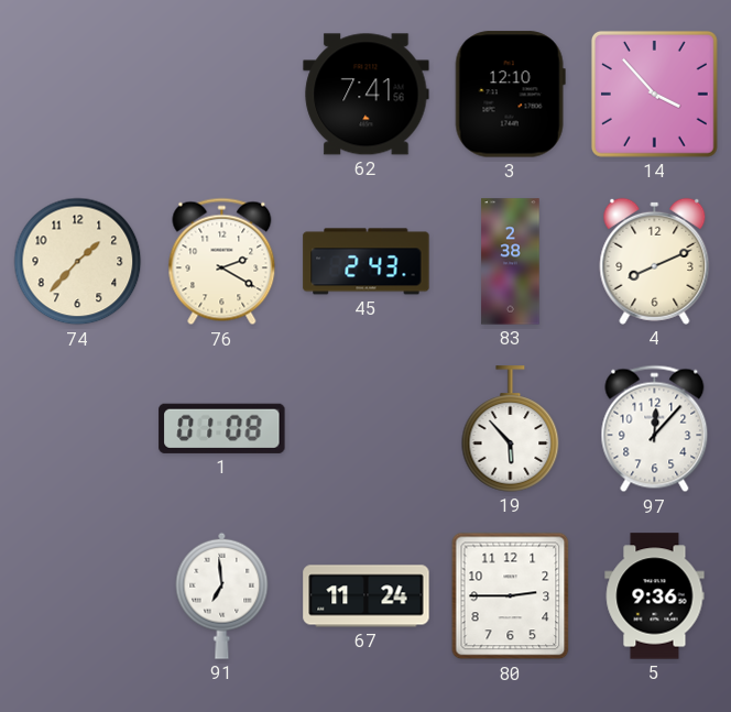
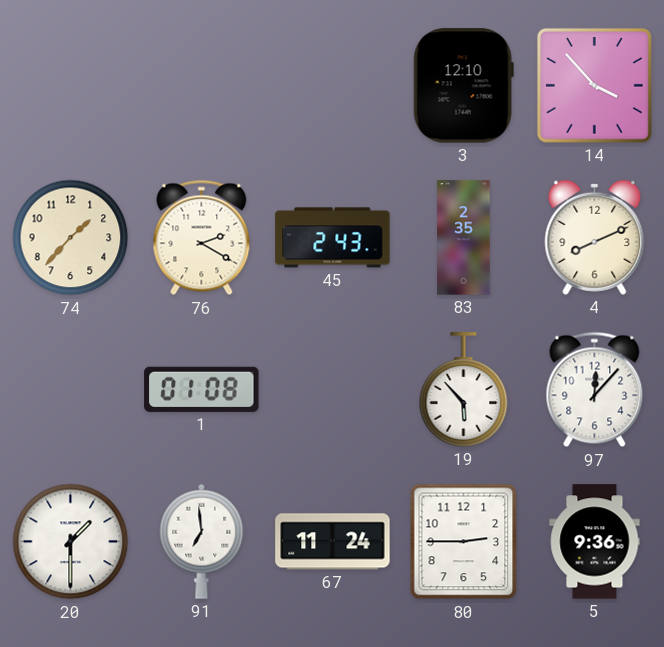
62: 7:41 -> none
83: 2:38 -> 2:35
20: none -> 1:30
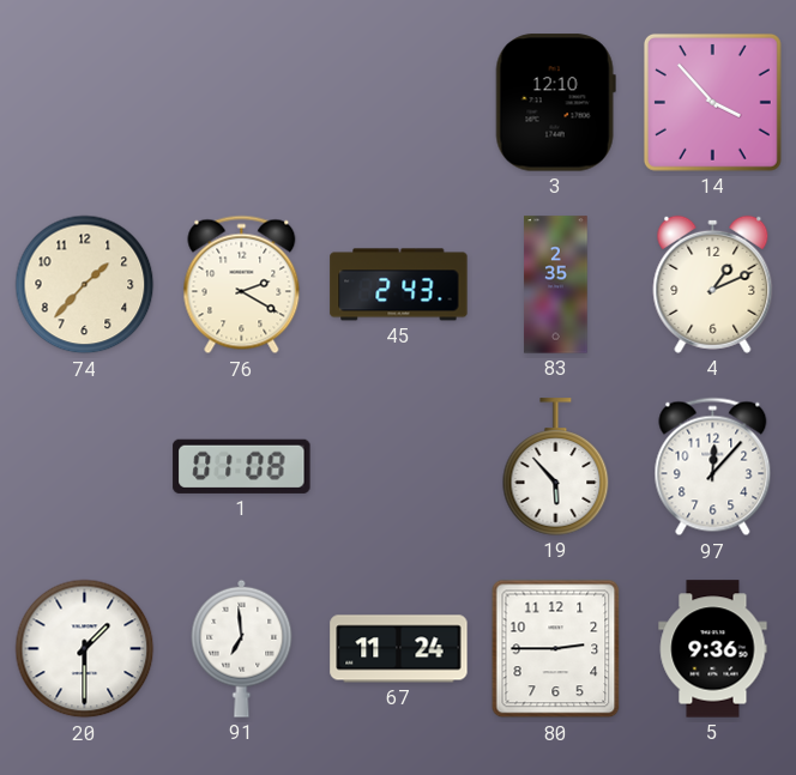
4: 8:11 -> 1:11
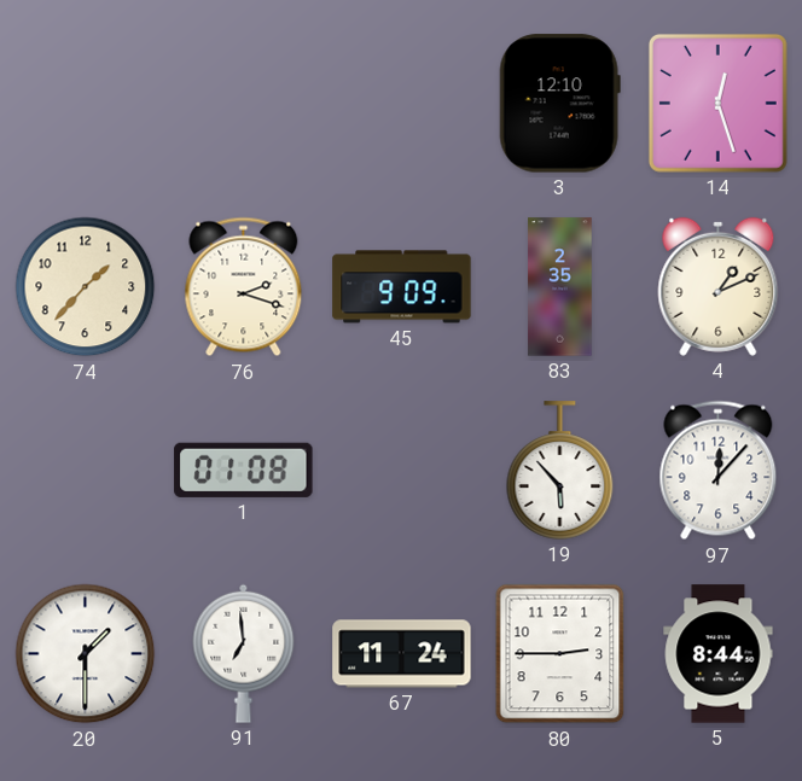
14: 3:53 -> 12:27
76: 2:20 -> 2:18
45: 2:43 -> 9:09
5: 9:36 -> 8:44
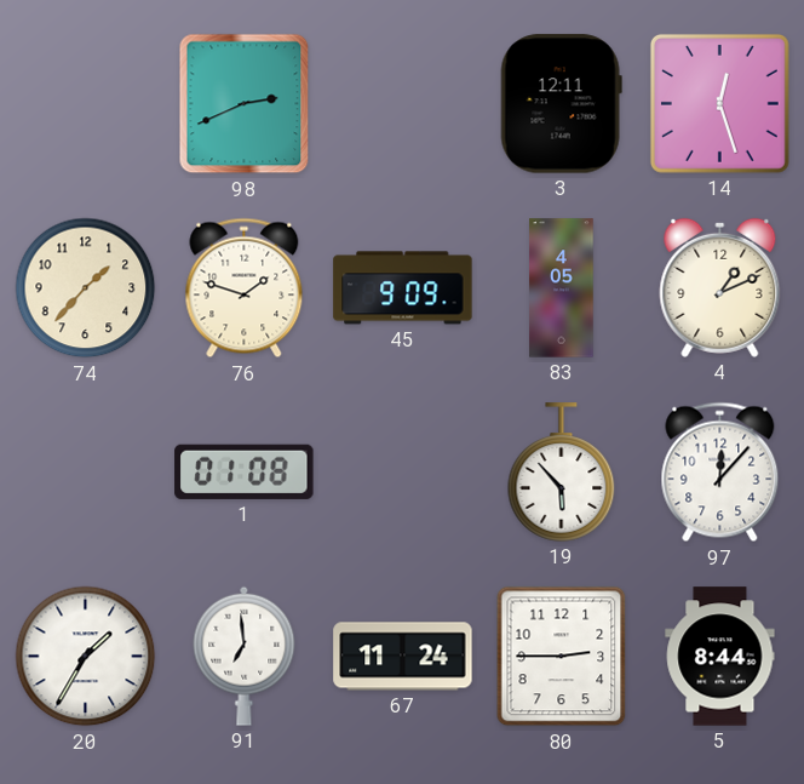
98: none -> 2:41
3: 12:10 -> 12:11
76: 2:18 -> 1:48
83: 2:35 -> 4:05
20: 1:30 -> 1:35
